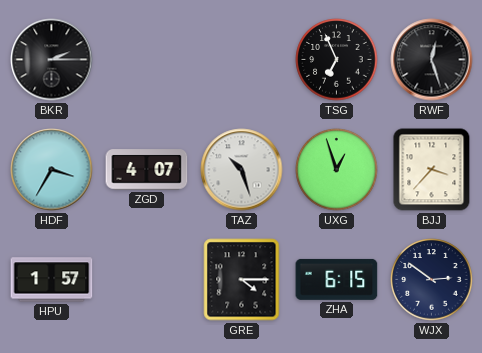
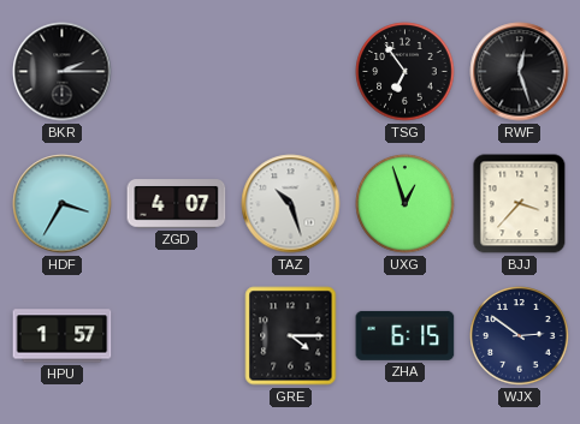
TSG: 6:56 -> 6:54
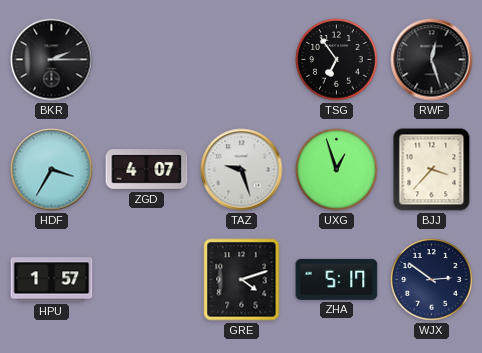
TAZ: 10:27 -> 9:27
GRE: 4:15 -> 4:12
ZHA: 6:15 -> 5:17
